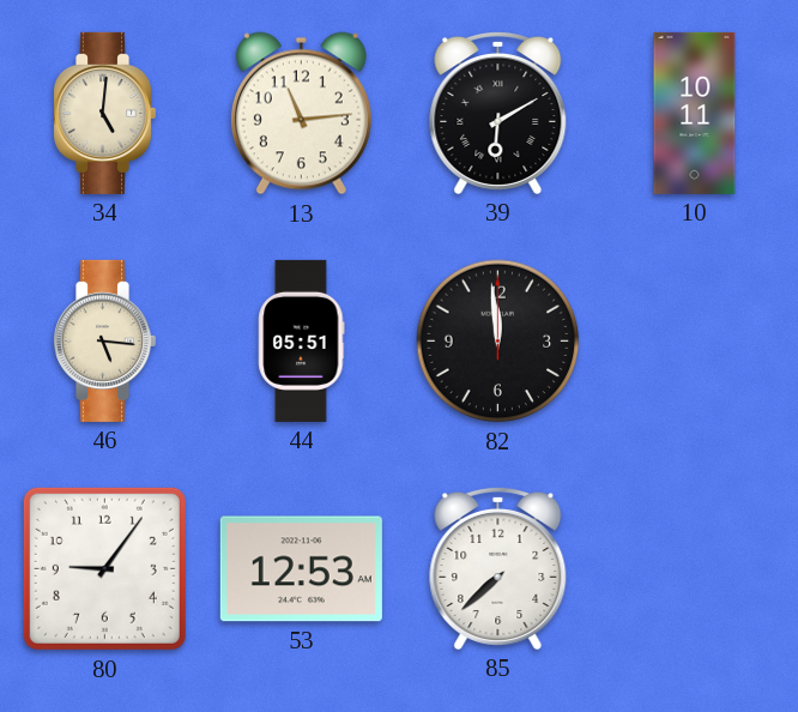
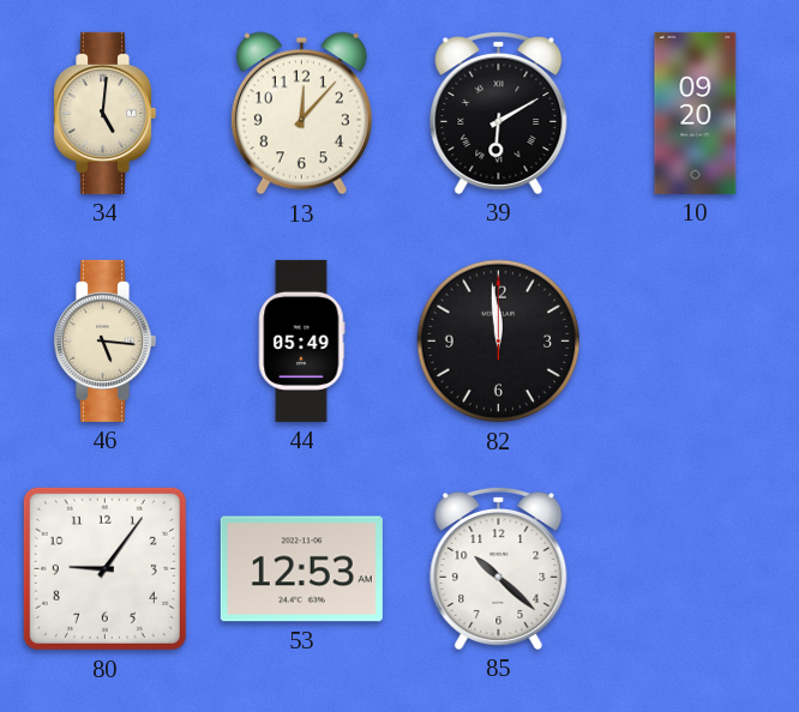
13: 11:14 -> 12:07
10: 10:11 -> 09:20
44: 05:51 -> 05:49
85: 7:38 -> 10:22
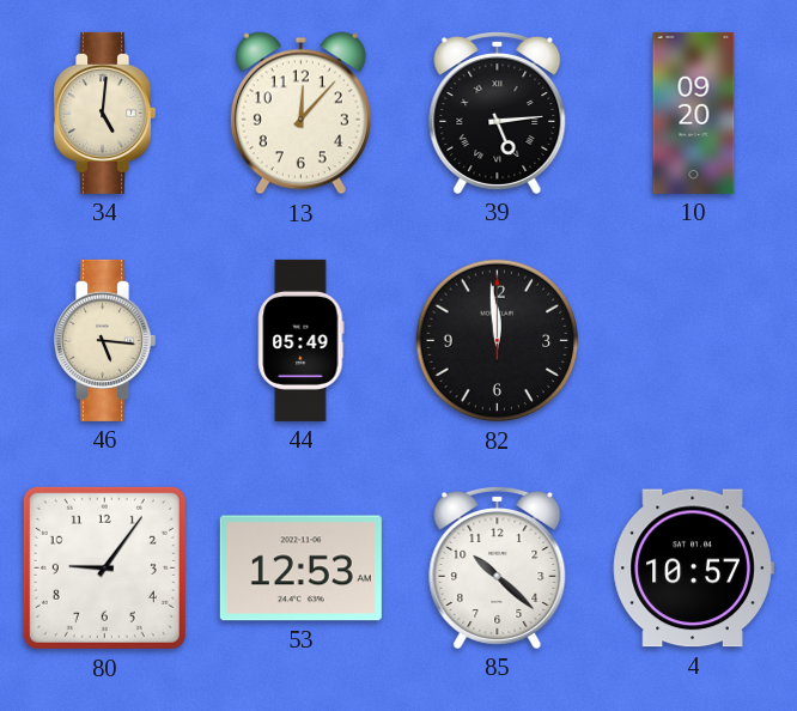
39: 6:10 -> 5:14
4: none -> 10:57
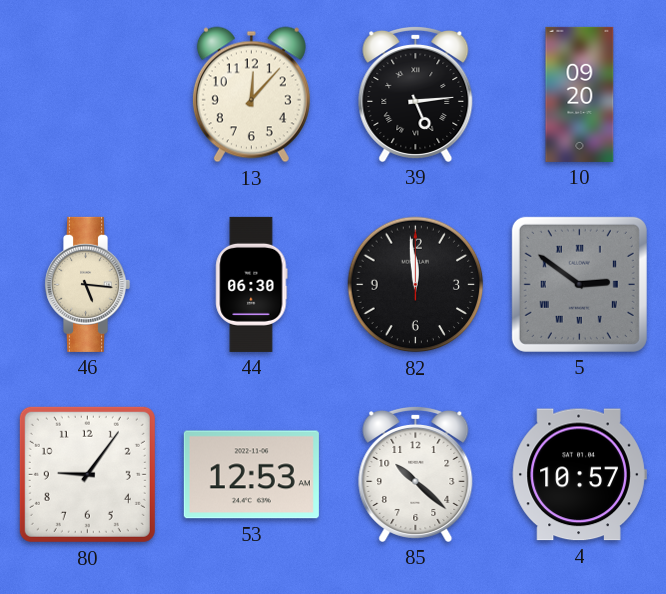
34: 5:01 -> none
44: 05:49 -> 06:30
5: none -> 2:51
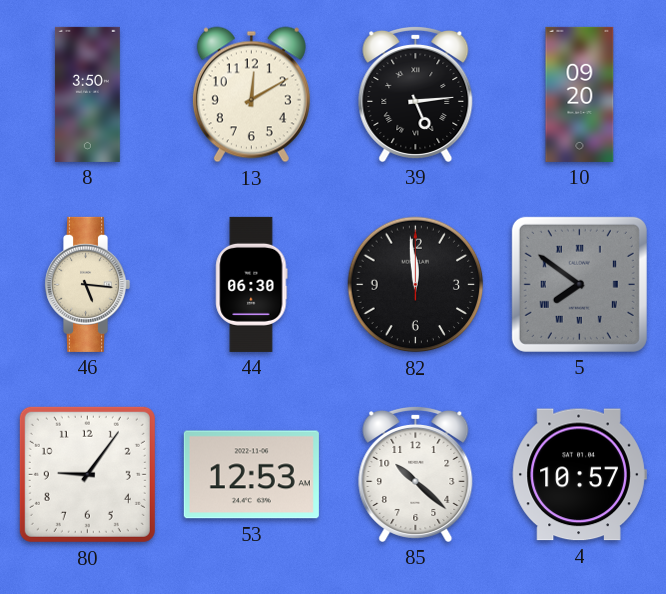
8: none -> 3:50
13: 12:07 -> 12:10
5: 2:51 -> 7:51
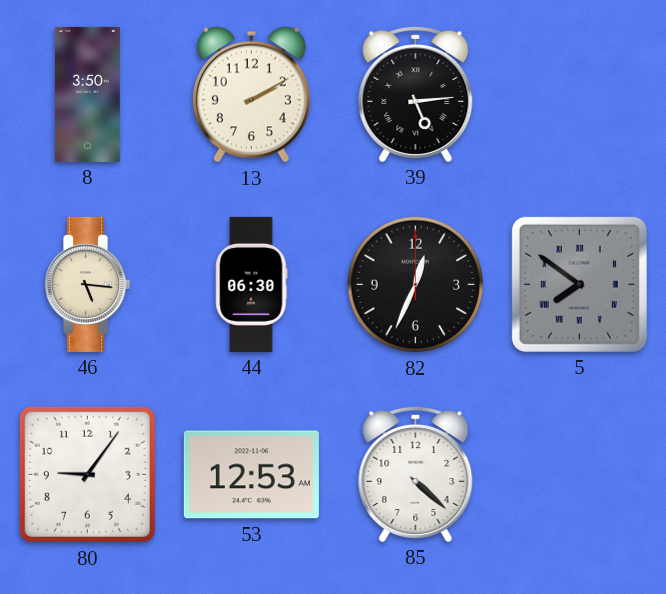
13: 12:10 -> 2:10
10: 09:20 -> none
82: 11:59 -> 12:34
85: 10:22 -> 4:22
4: 10:57 -> none
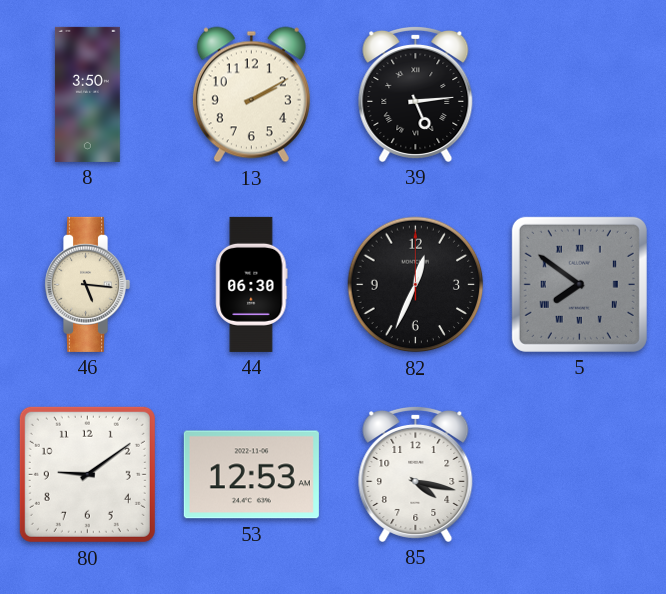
80: 9:06 -> 9:09
85: 4:22 -> 4:17
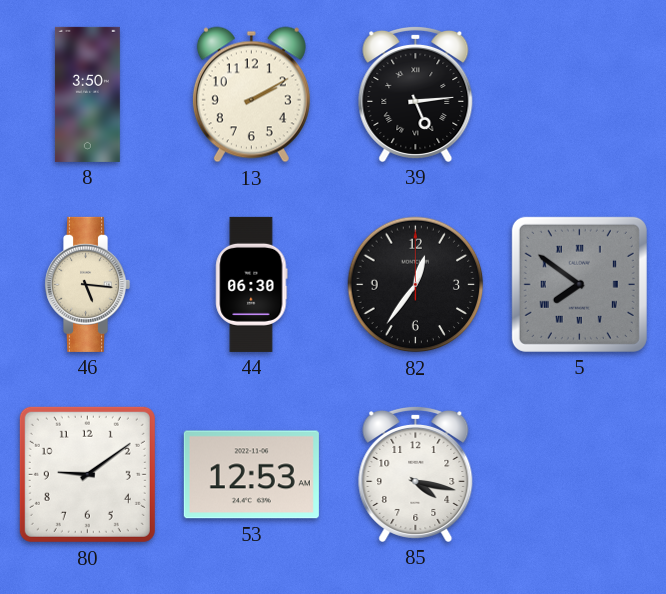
82: 12:34 -> 12:36
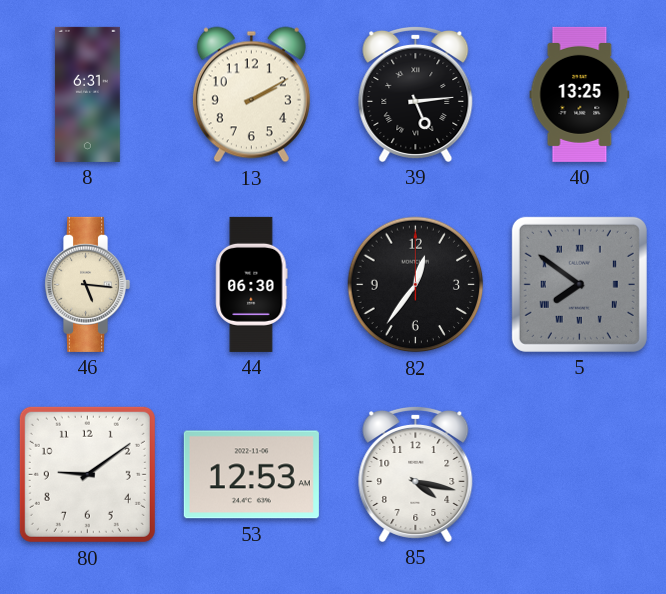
8: 3:50 -> 6:31
40: none -> 13:25
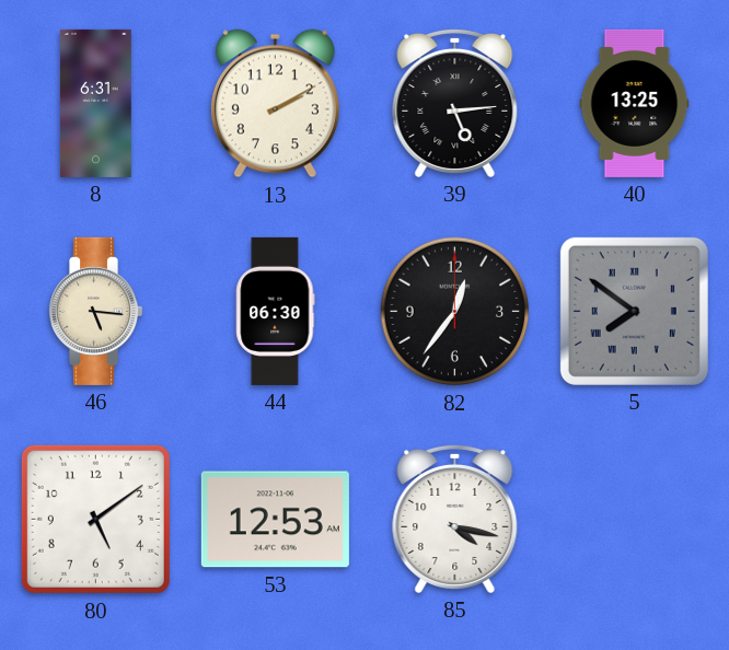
80: 9:09 -> 5:09
